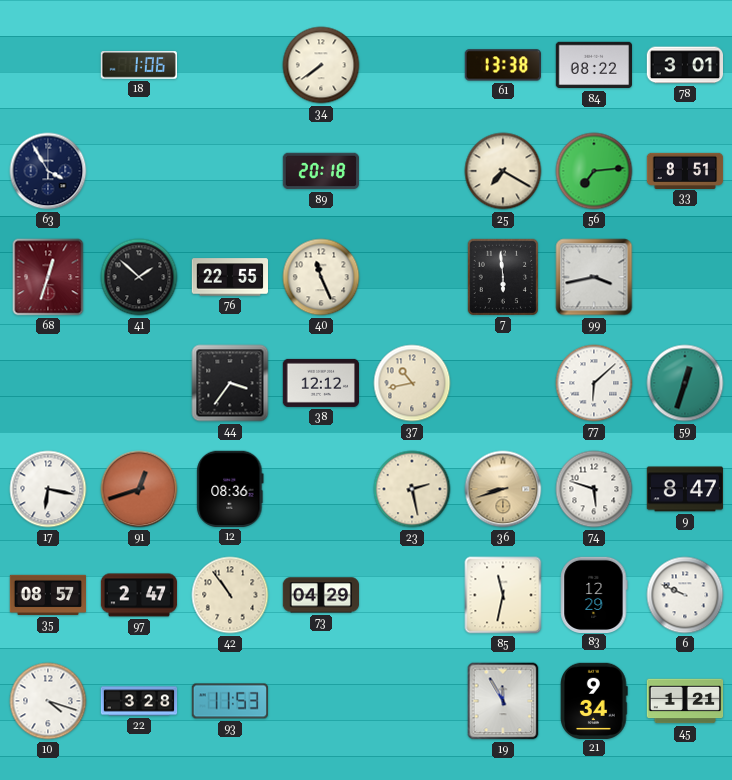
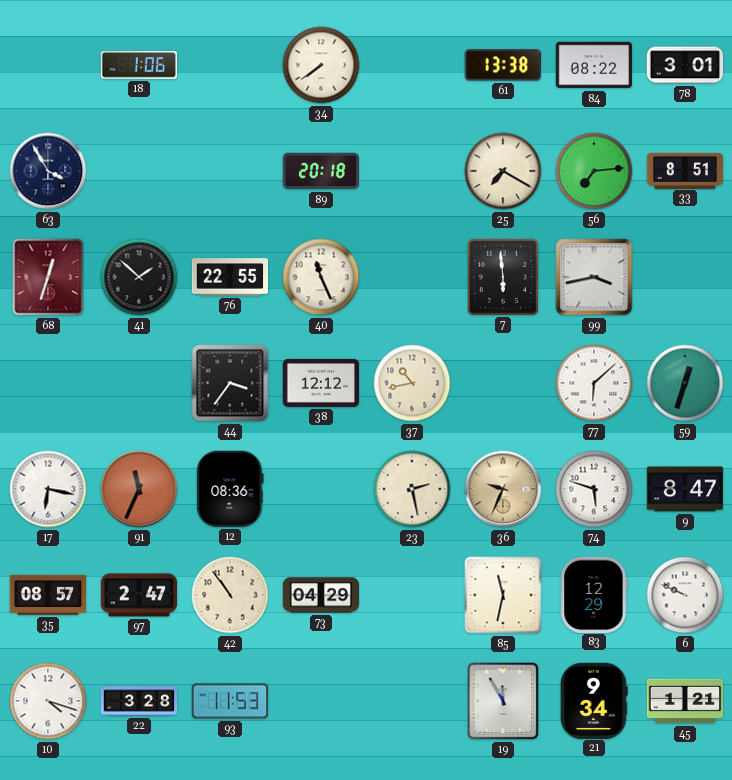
91: 12:42 -> 11:34
36: 8:42 -> 9:34
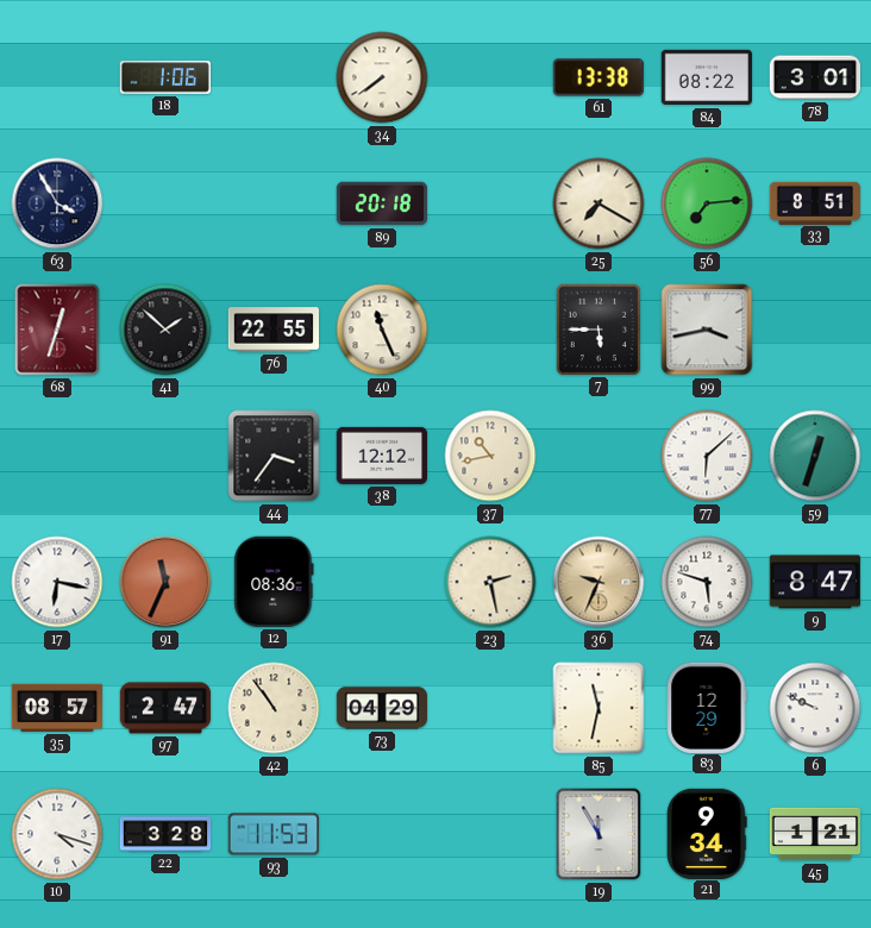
7: 5:59 -> 5:45
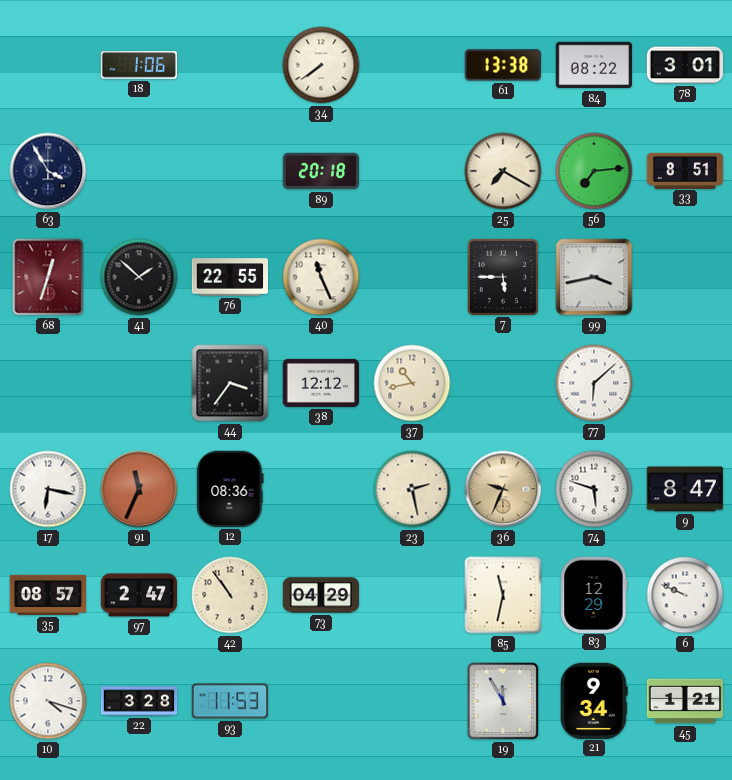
59: 12:33 -> none
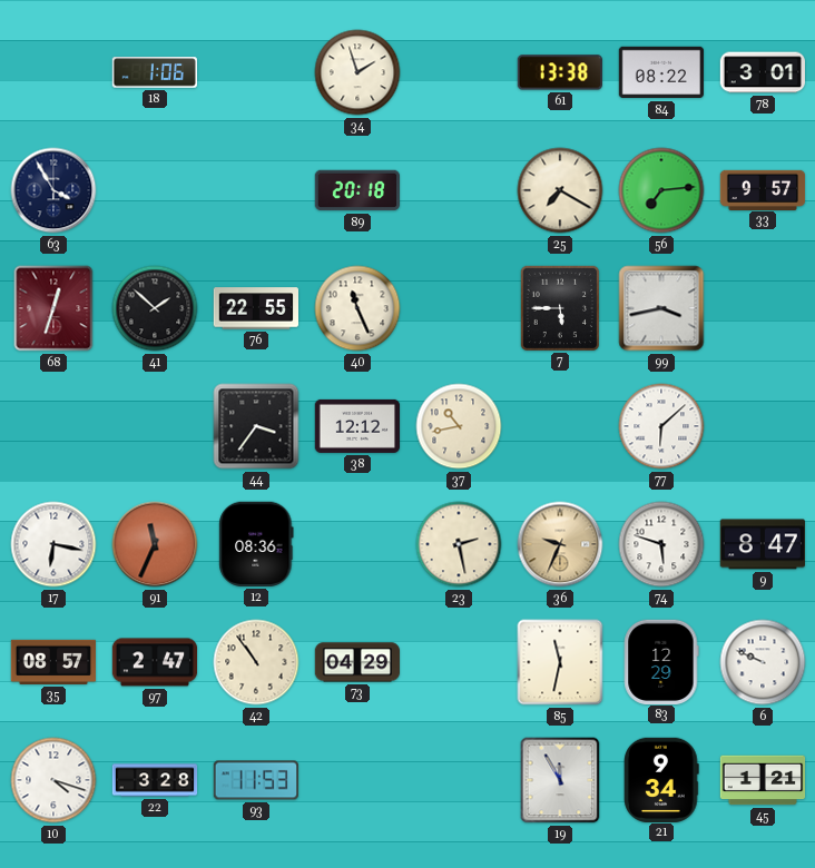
34: 7:39 -> 1:57
33: 8:51 -> 9:57
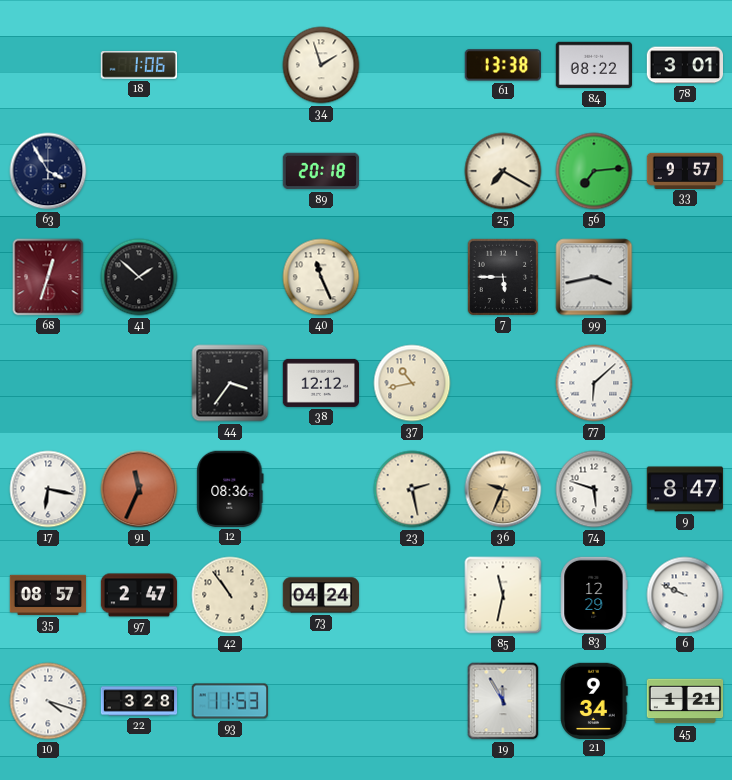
76: 22:55 -> none
73: 04:29 -> 04:24
